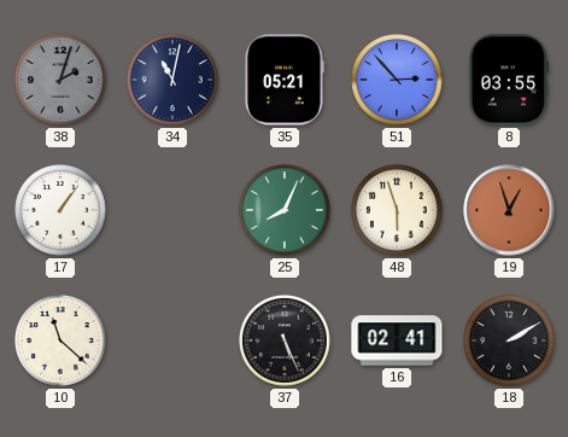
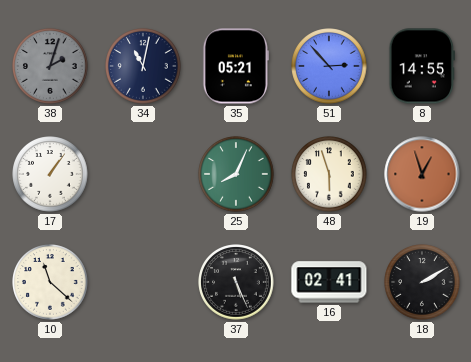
8: 03:55 -> 14:55
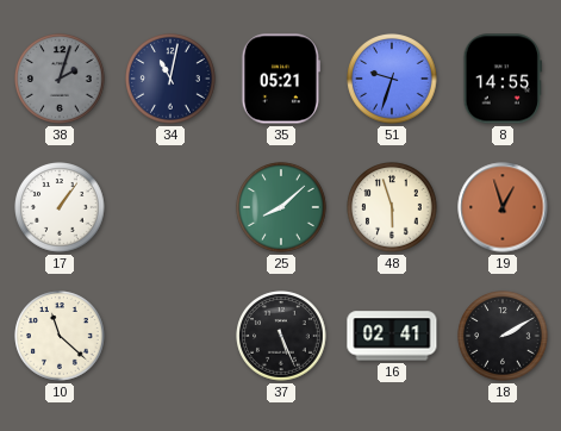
51: 2:53 -> 9:33
25: 8:04 -> 8:08
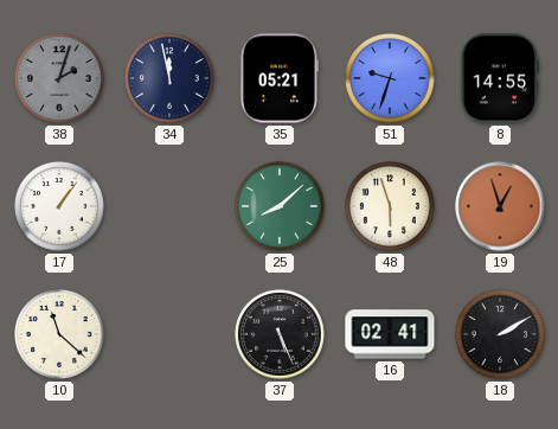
34: 11:02 -> 11:58
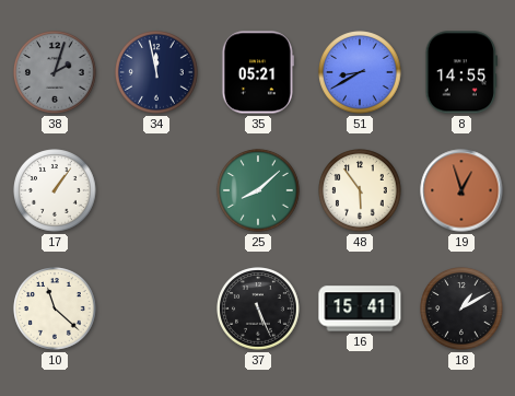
51: 9:33 -> 8:40
48: 5:57 -> 5:54
16: 02:41 -> 15:41
18: 2:10 -> 1:10
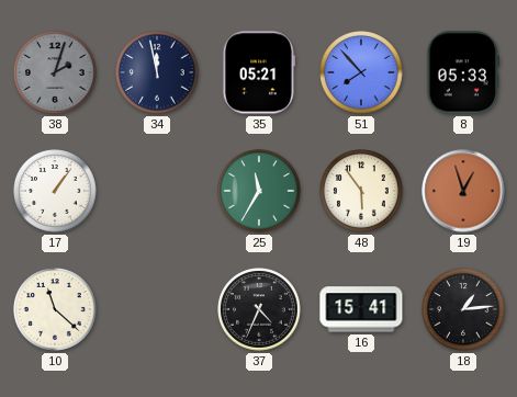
51: 8:40 -> 7:53
8: 14:55 -> 05:33
25: 8:08 -> 11:35
37: 5:26 -> 4:34
18: 1:10 -> 1:14
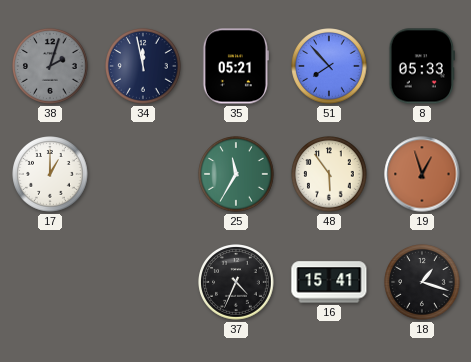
17: 1:06 -> 1:00
10: 11:22 -> none
18: 1:14 -> 1:18
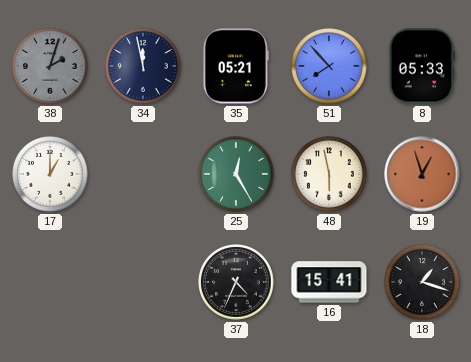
25: 11:35 -> 12:25
48: 5:54 -> 5:58
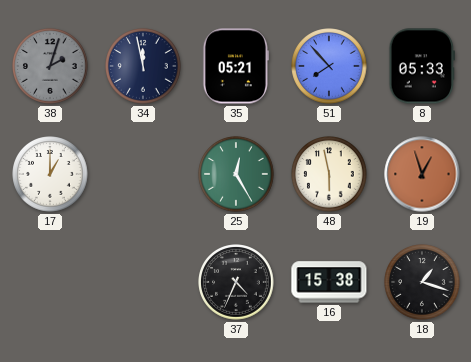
16: 15:41 -> 15:38
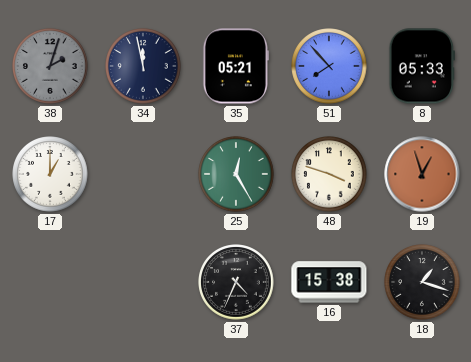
48: 5:58 -> 3:48
